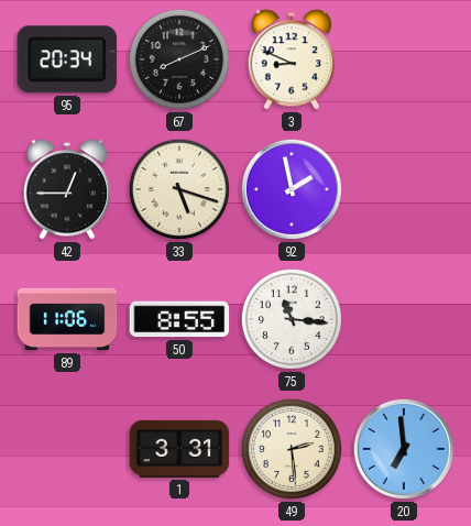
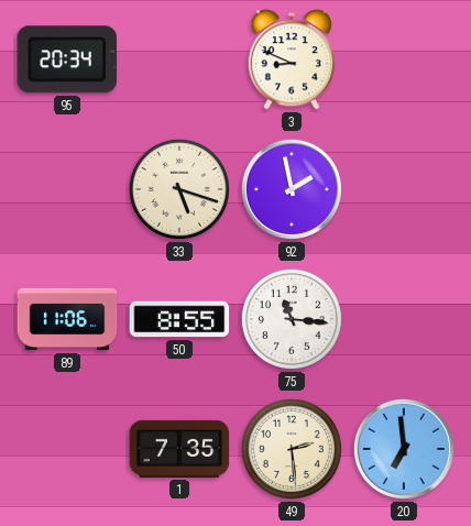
67: 8:11 -> none
42: 12:45 -> none
1: 3:31 -> 7:35
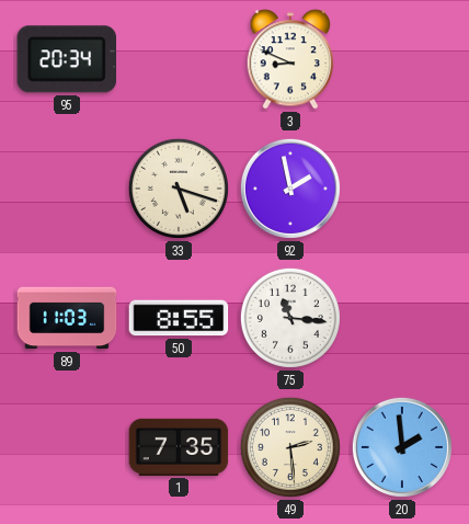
89: 11:06 -> 11:03
20: 6:59 -> 1:59
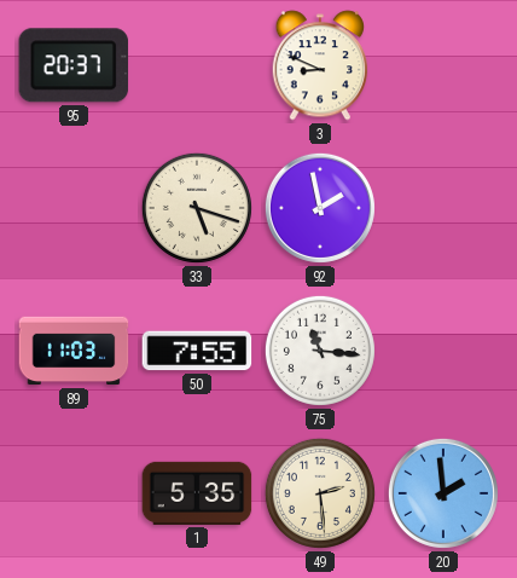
95: 20:34 -> 20:37
50: 8:55 -> 7:55
1: 7:35 -> 5:35
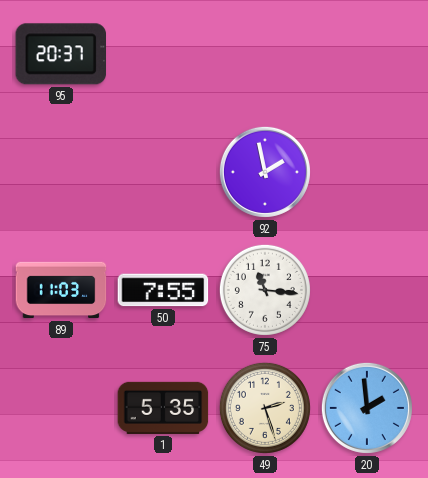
3: 8:49 -> none
33: 5:18 -> none
49: 2:29 -> 2:27
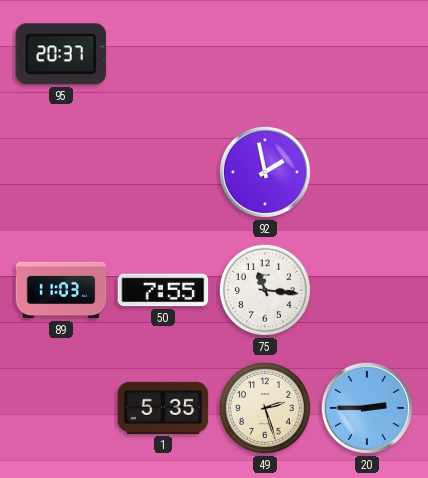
20: 1:59 -> 2:45
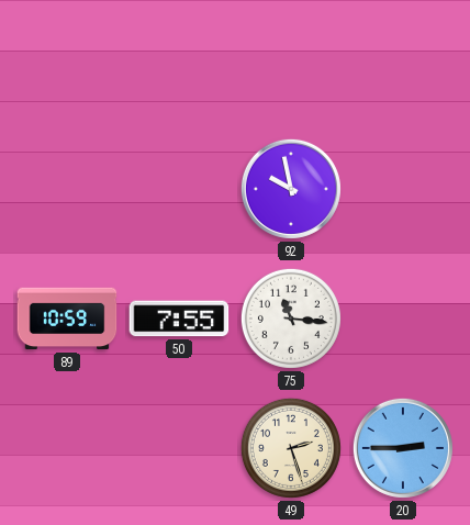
95: 20:37 -> none
92: 1:58 -> 9:58
89: 11:03 -> 10:59
1: 5:35 -> none
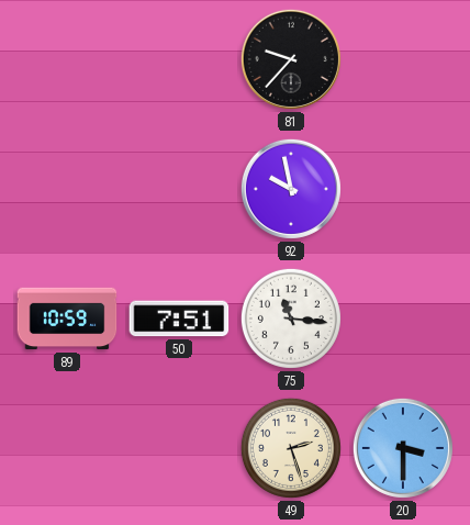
81: none -> 9:37
50: 7:55 -> 7:51
20: 2:45 -> 3:30
